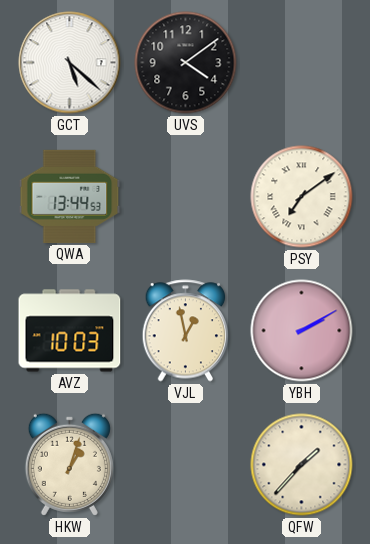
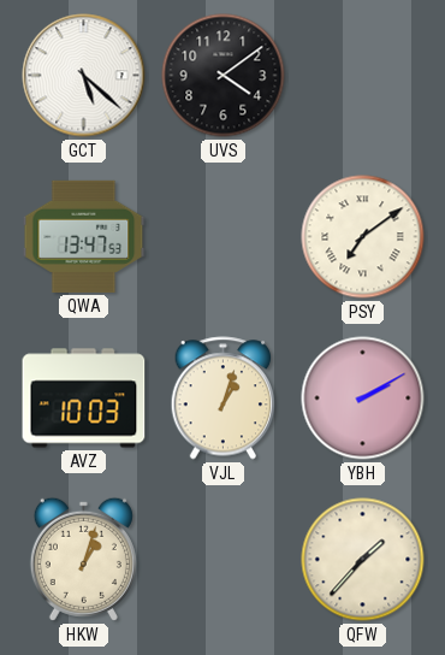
QWA: 13:44 -> 13:47
VJL: 12:58 -> 1:03
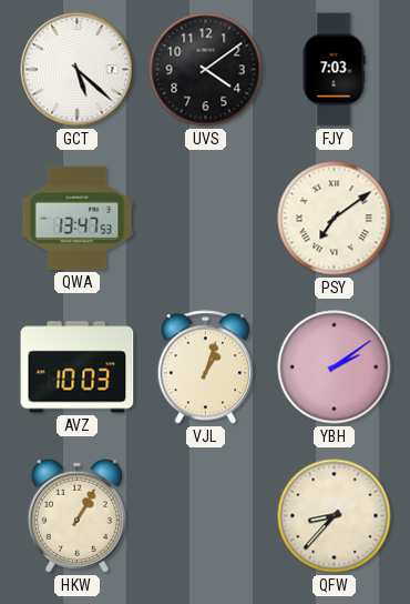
FJY: none -> 7:03
YBH: 2:10 -> 2:09
HKW: 1:03 -> 1:05
QFW: 1:37 -> 8:37
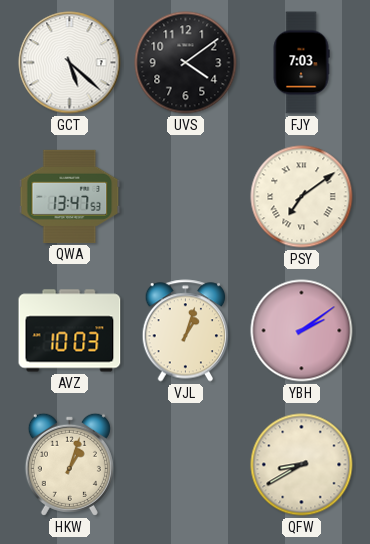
HKW: 1:05 -> 1:03
QFW: 8:37 -> 8:40
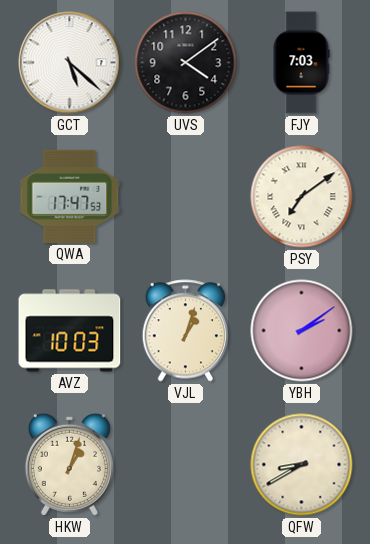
QWA: 13:47 -> 17:47
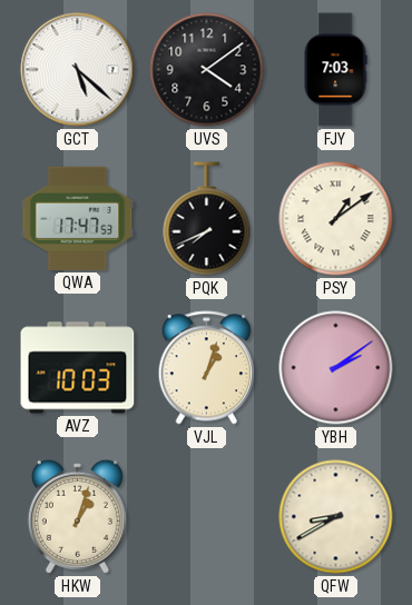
PQK: none -> 7:41
PSY: 7:09 -> 1:09
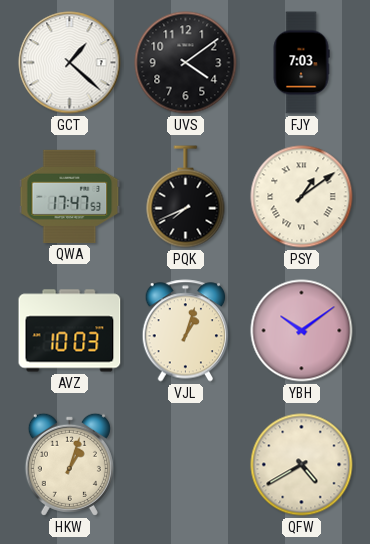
GCT: 5:22 -> 1:22
YBH: 2:09 -> 10:09
QFW: 8:40 -> 4:40
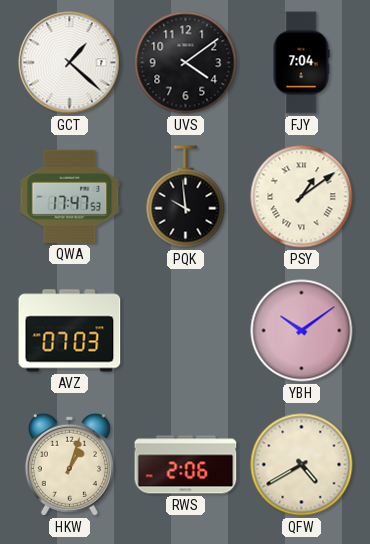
FJY: 7:03 -> 7:04
PQK: 7:41 -> 9:59
AVZ: 10:03 -> 07:03
VJL: 1:03 -> none
RWS: none -> 2:06
